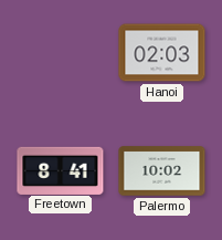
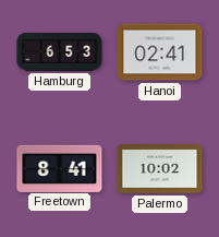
Hamburg: none -> 6:53
Hanoi: 02:03 -> 02:41
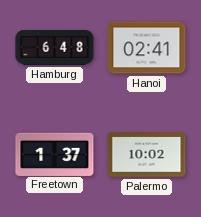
Hamburg: 6:53 -> 6:48
Freetown: 8:41 -> 1:37
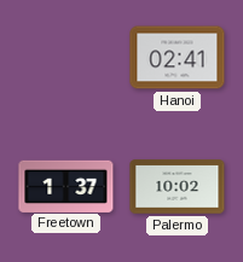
Hamburg: 6:48 -> none
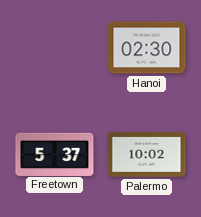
Hanoi: 02:41 -> 02:30
Freetown: 1:37 -> 5:37
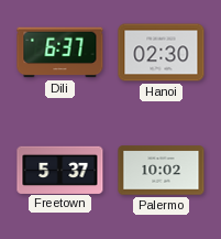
Dili: none -> 6:37
